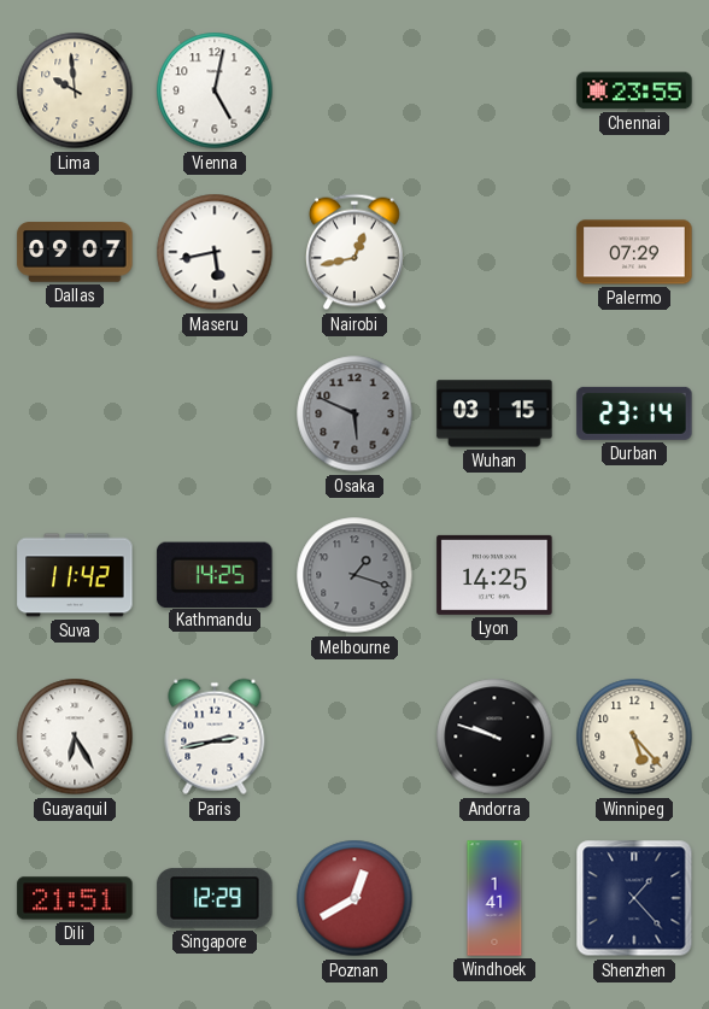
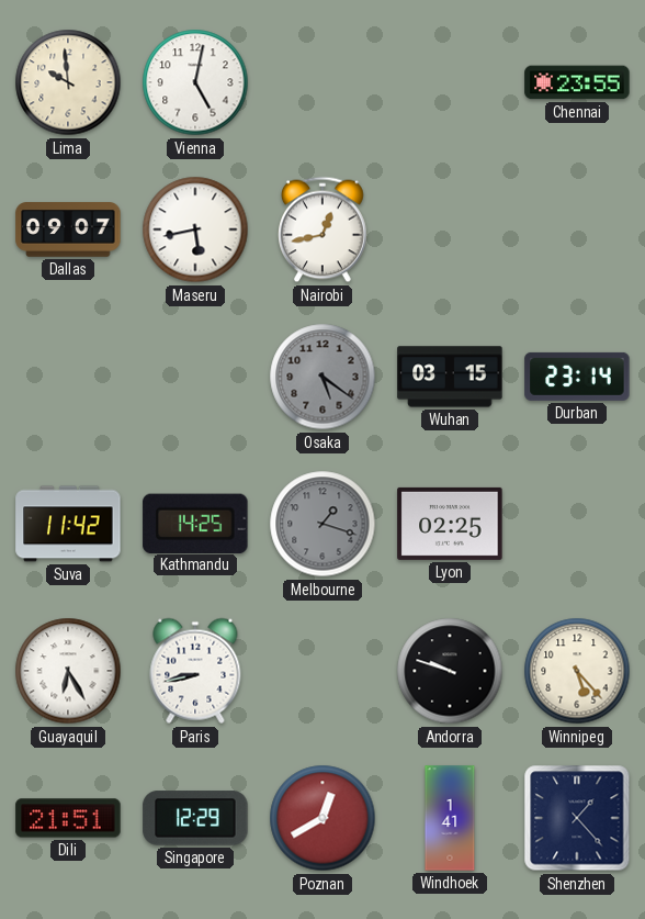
Palermo: 07:29 -> none
Osaka: 5:49 -> 5:21
Lyon: 14:25 -> 02:25
Paris: 2:43 -> 8:43
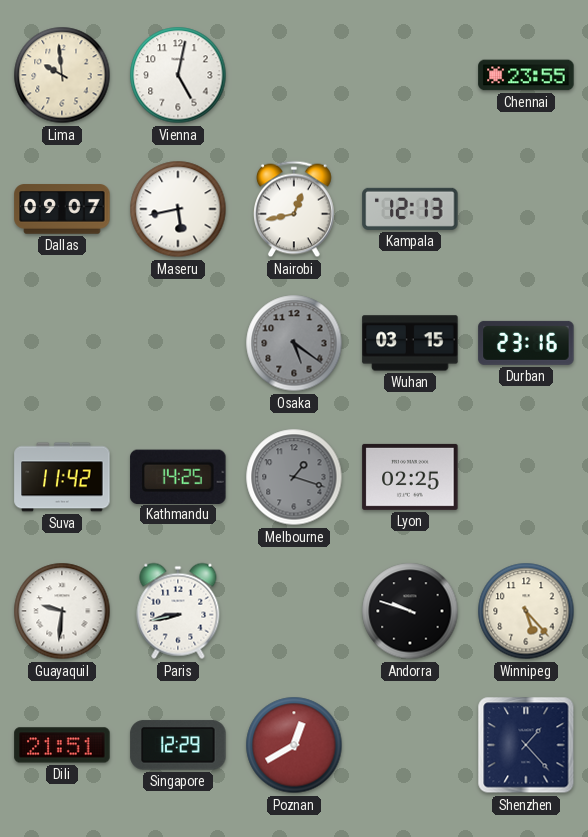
Kampala: none -> 12:13
Durban: 23:14 -> 23:16
Guayaquil: 6:25 -> 9:31
Windhoek: 1:41 -> none
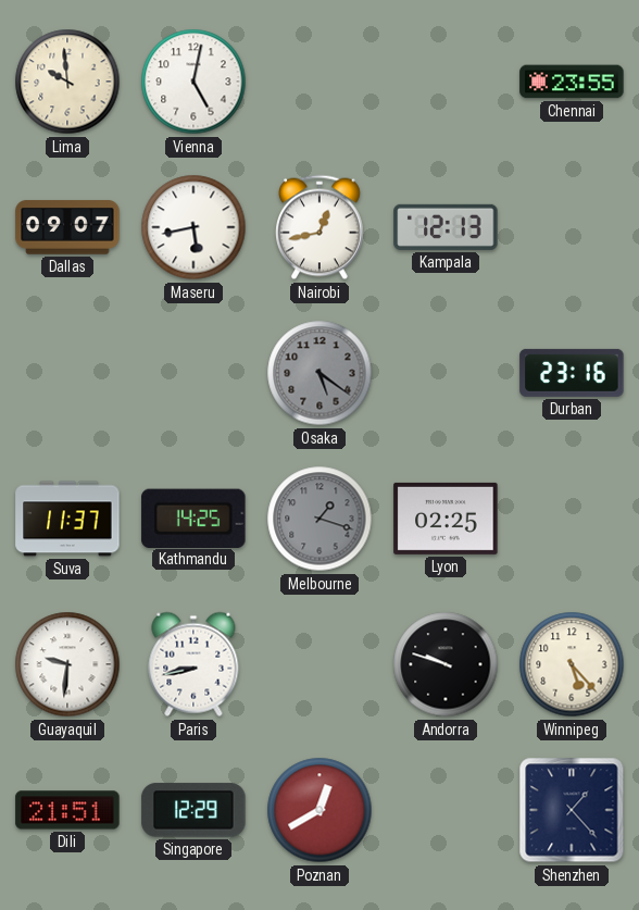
Wuhan: 03:15 -> none
Suva: 11:42 -> 11:37
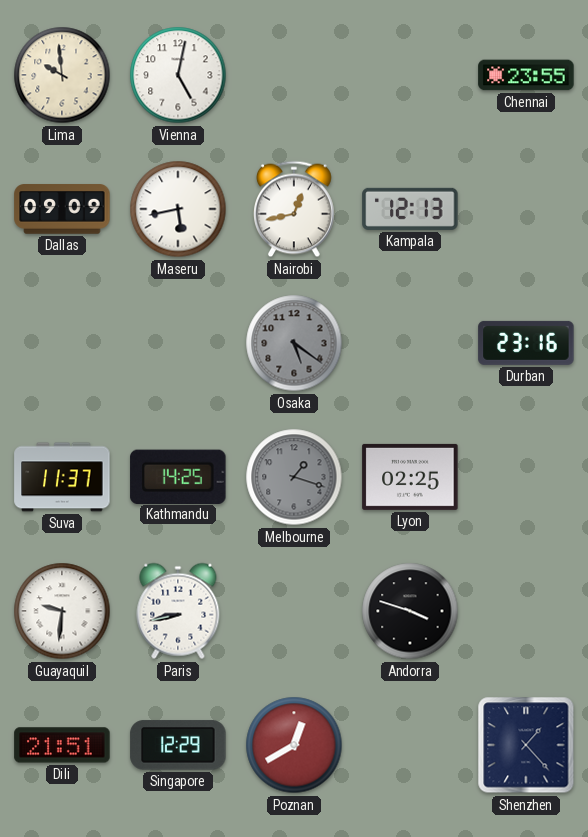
Dallas: 09:07 -> 09:09
Andorra: 9:48 -> 3:48
Winnipeg: 5:23 -> none
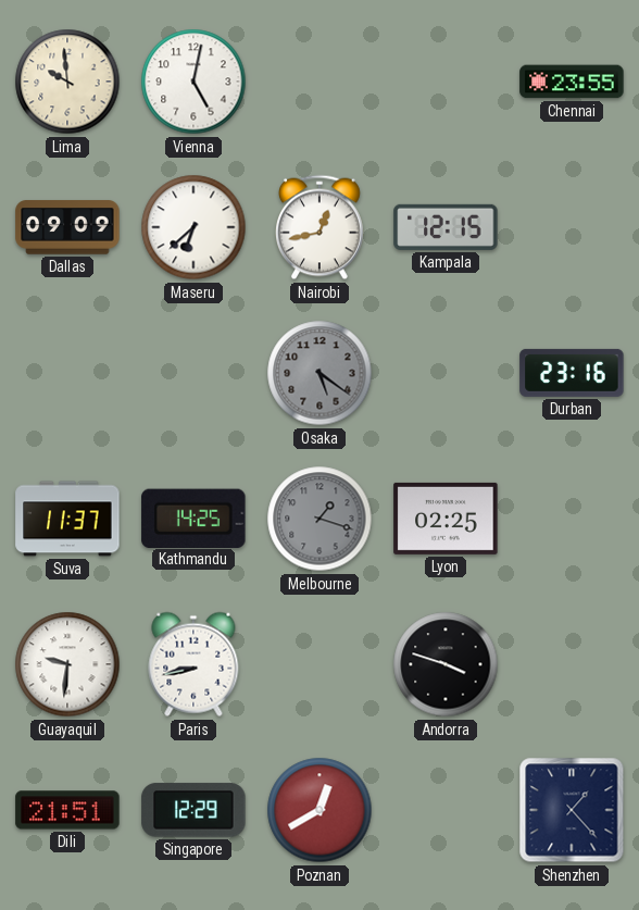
Maseru: 5:43 -> 6:38
Kampala: 12:13 -> 12:15
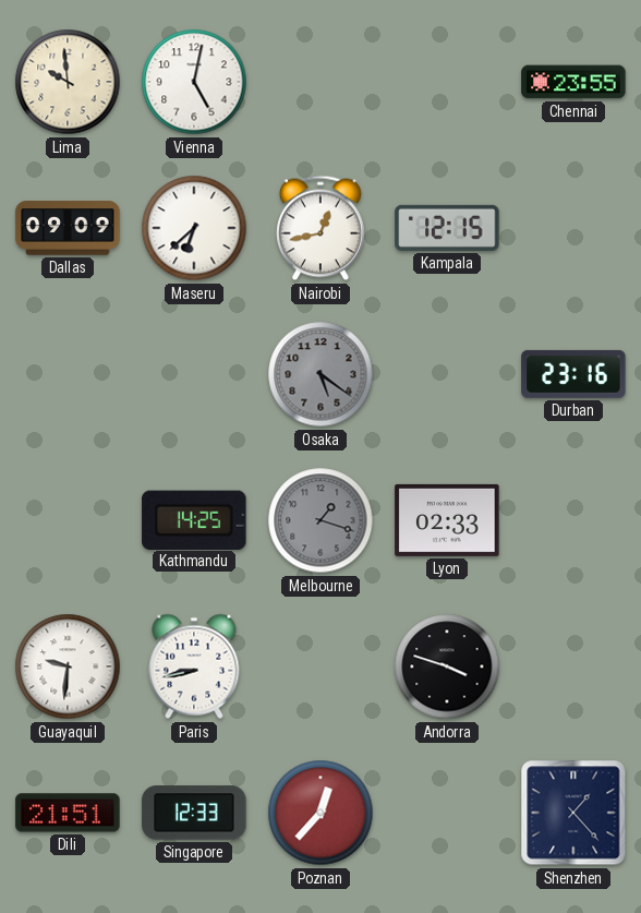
Suva: 11:37 -> none
Lyon: 02:25 -> 02:33
Singapore: 12:29 -> 12:33
Poznan: 12:40 -> 12:37
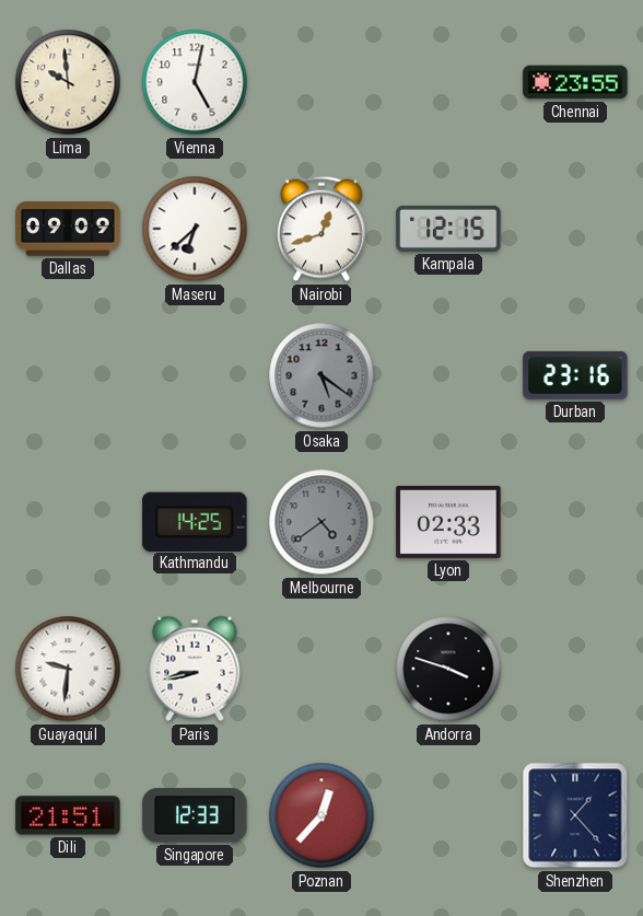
Nairobi: 12:43 -> 12:42
Melbourne: 1:18 -> 4:39
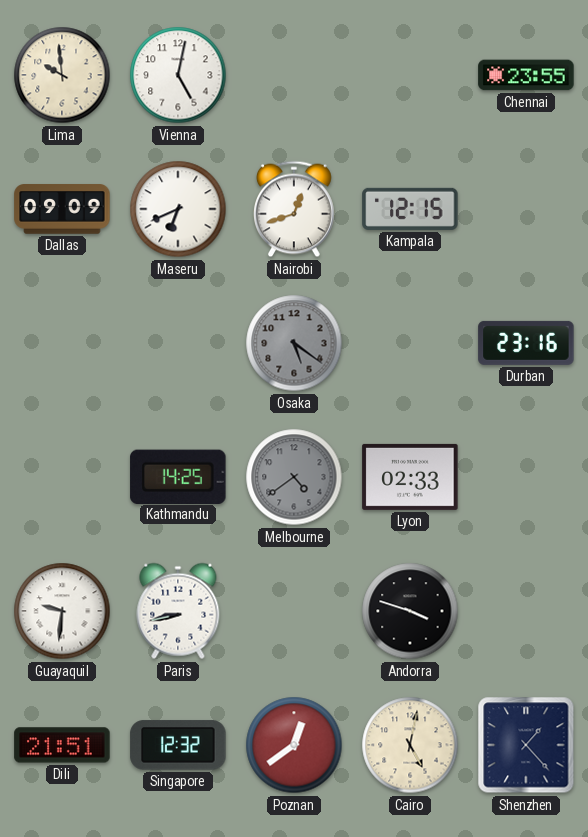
Maseru: 6:38 -> 6:41
Singapore: 12:33 -> 12:32
Poznan: 12:37 -> 12:39
Cairo: none -> 5:02
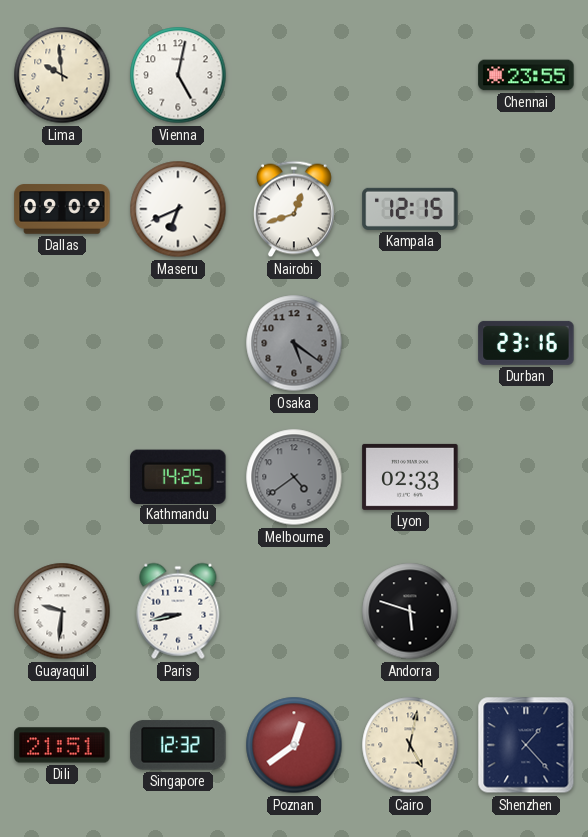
Andorra: 3:48 -> 5:48
